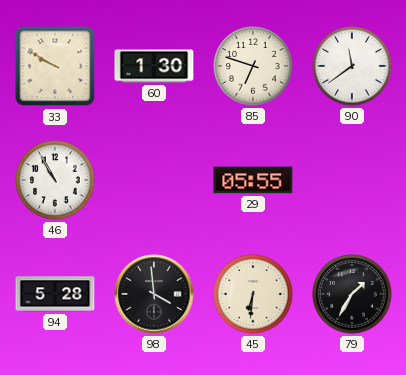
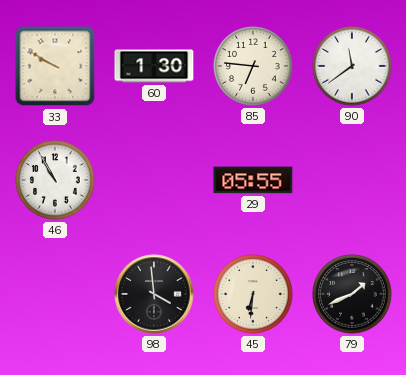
85: 6:48 -> 6:46
94: 5:28 -> none
79: 1:35 -> 1:41
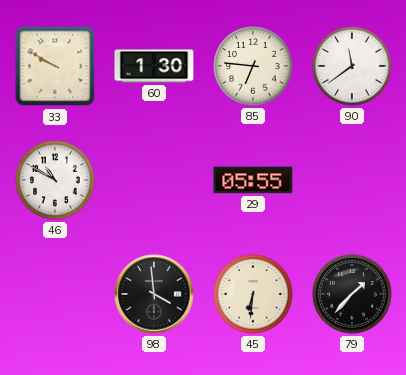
46: 10:55 -> 10:50
79: 1:41 -> 1:37
